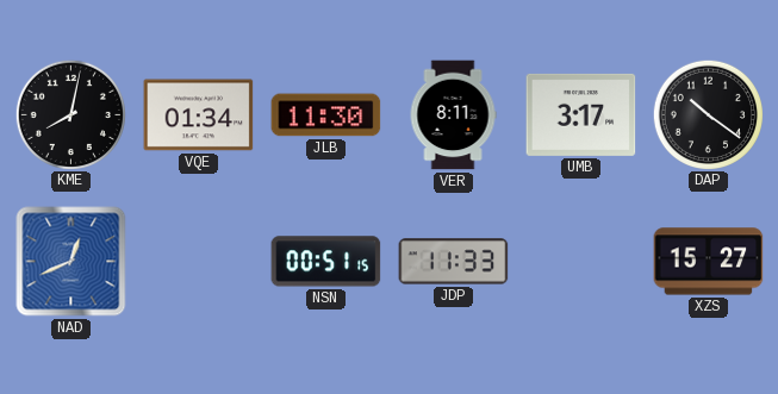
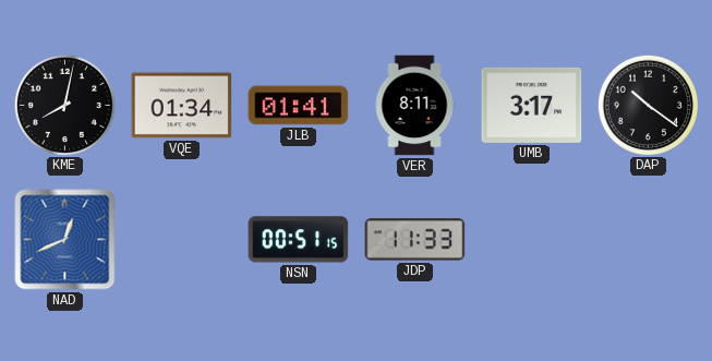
JLB: 11:30 -> 01:41
XZS: 15:27 -> none
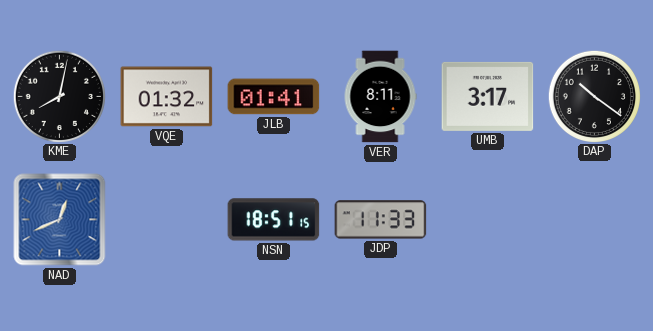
VQE: 01:34 -> 01:32
NSN: 00:51 -> 18:51
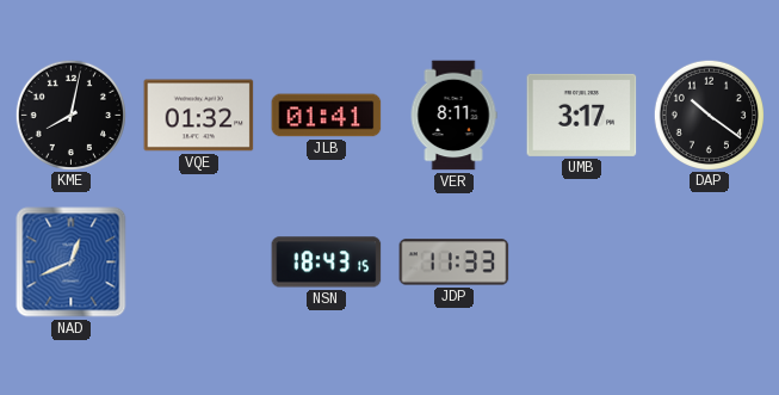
NSN: 18:51 -> 18:43
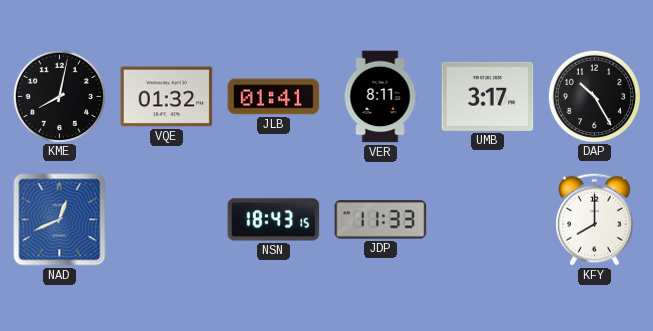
DAP: 10:21 -> 10:25
KFY: none -> 8:00
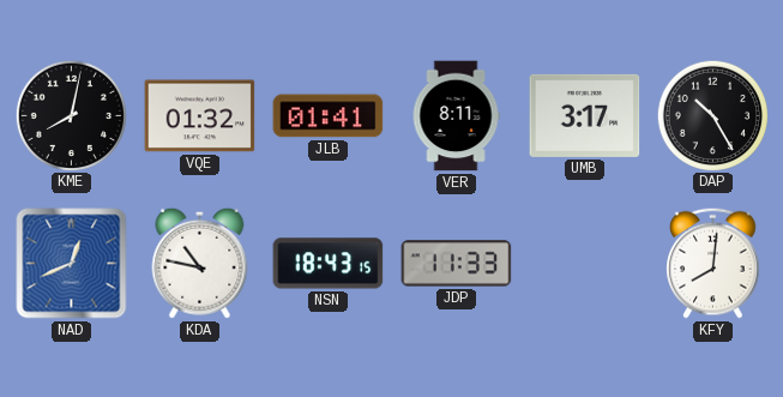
KDA: none -> 10:47
KFY: 8:00 -> 8:01
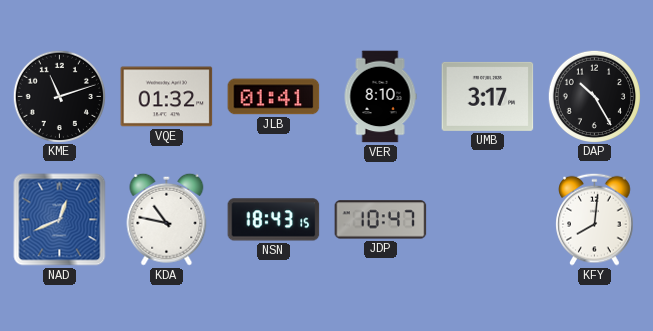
KME: 8:02 -> 11:12
VER: 8:11 -> 8:10
JDP: 11:33 -> 10:47
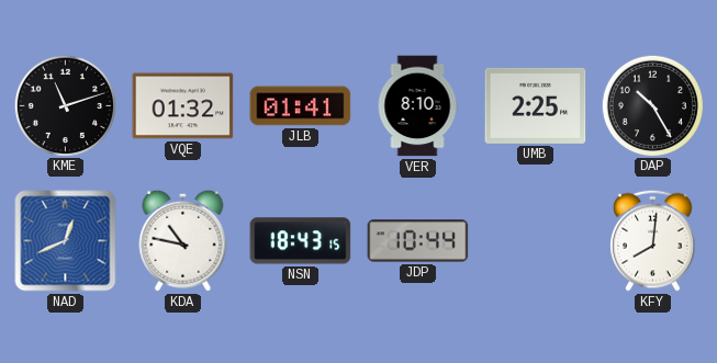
UMB: 3:17 -> 2:25
JDP: 10:47 -> 10:44
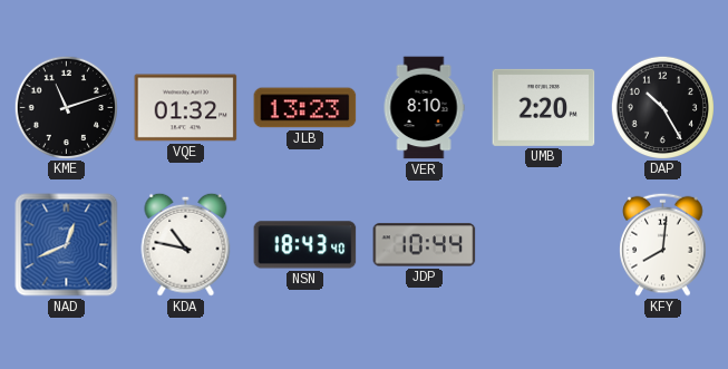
JLB: 01:41 -> 13:23
UMB: 2:25 -> 2:20
NSN: 18:43:15 -> 18:43:40
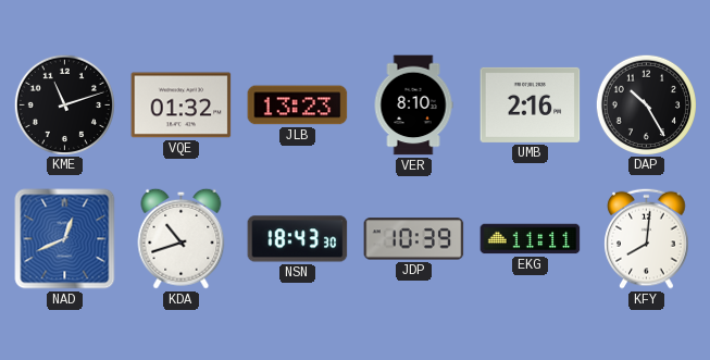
UMB: 2:20 -> 2:16
KDA: 10:47 -> 10:42
NSN: 18:43:40 -> 18:43:30
JDP: 10:44 -> 10:39
EKG: none -> 11:11
